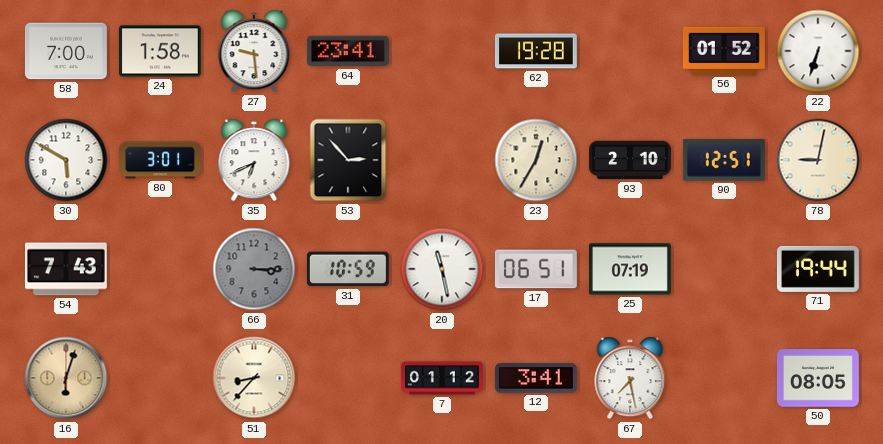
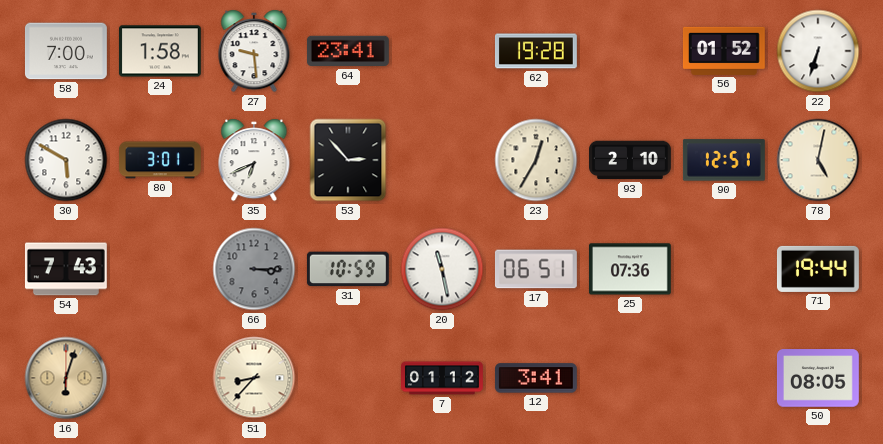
78: 9:02 -> 5:02
25: 07:19 -> 07:36
67: 7:28 -> none
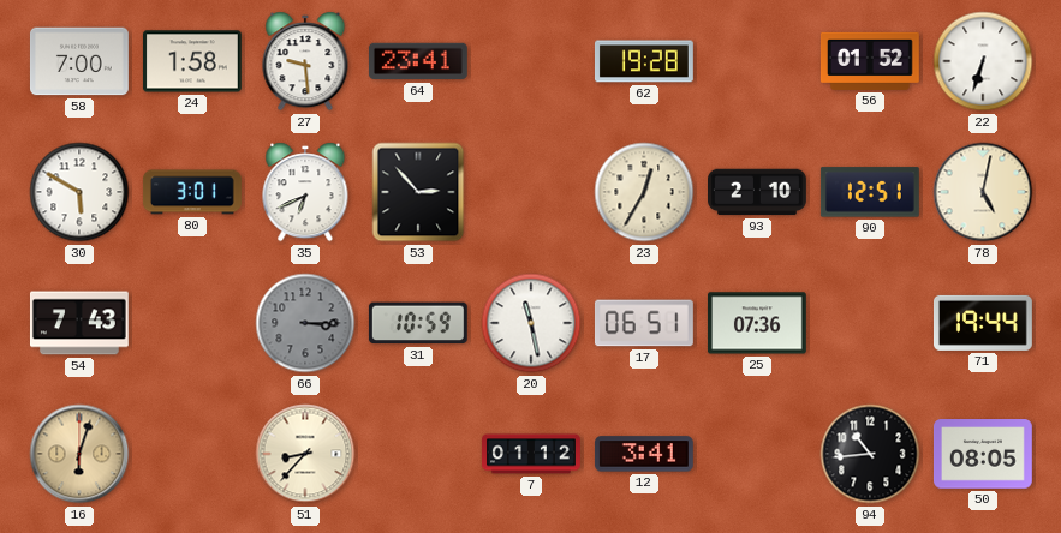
94: none -> 10:44
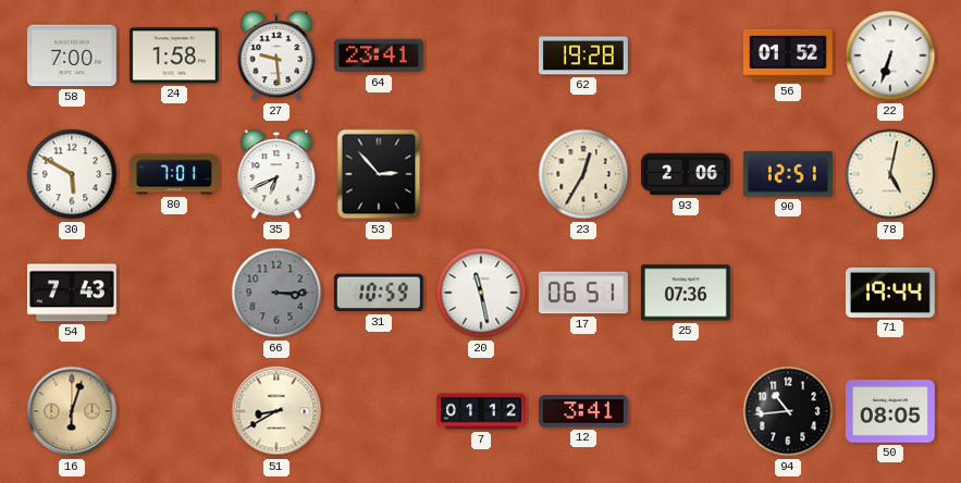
80: 3:01 -> 7:01
93: 2:10 -> 2:06
51: 8:37 -> 8:40
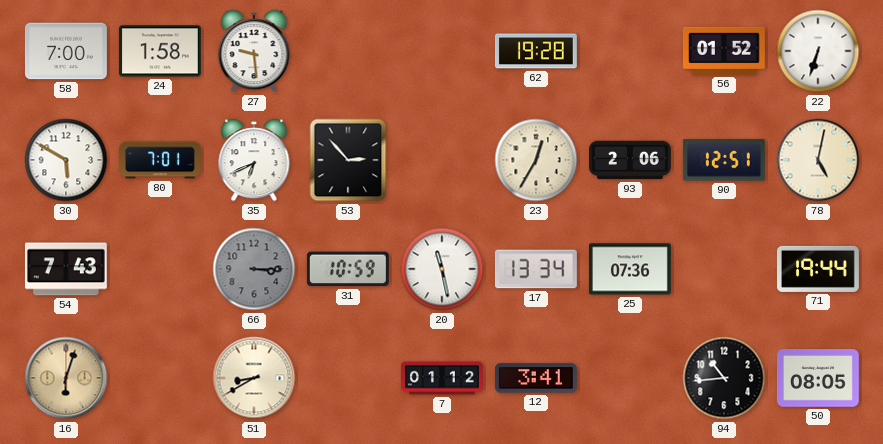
64: 23:41 -> none
17: 06:51 -> 13:34
